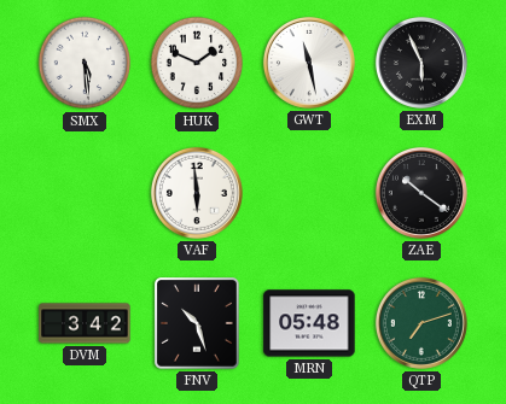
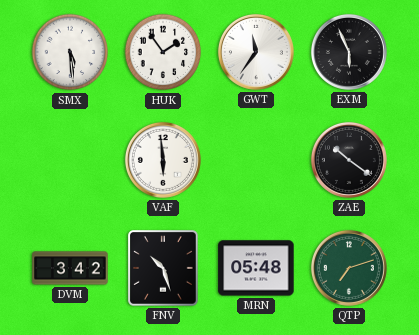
HUK: 1:49 -> 1:54
GWT: 11:28 -> 11:36
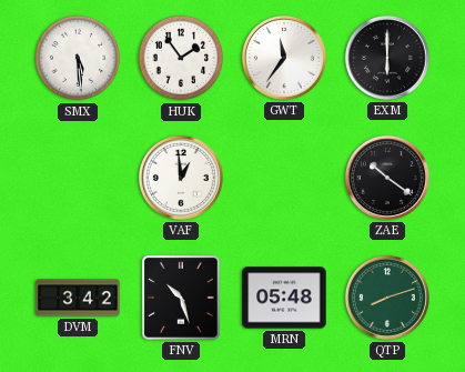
EXM: 5:56 -> 6:00
VAF: 5:59 -> 12:59
QTP: 7:12 -> 8:12
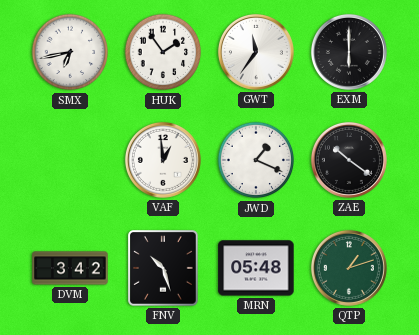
SMX: 5:29 -> 6:43
JWD: none -> 1:19
QTP: 8:12 -> 1:12
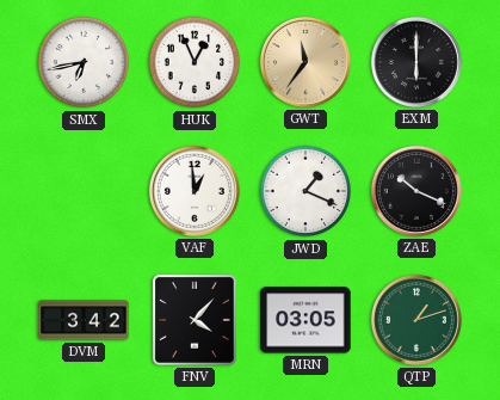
HUK: 1:54 -> 12:56
GWT dial: white -> champagne
ZAE: 10:21 -> 10:19
FNV: 10:27 -> 4:07
MRN: 05:48 -> 03:05
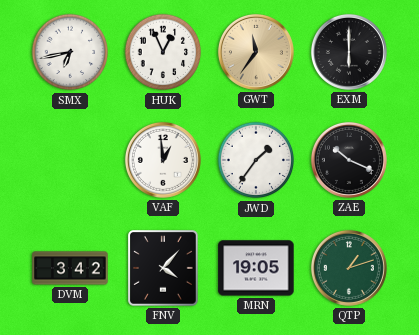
JWD: 1:19 -> 1:36
MRN: 03:05 -> 19:05
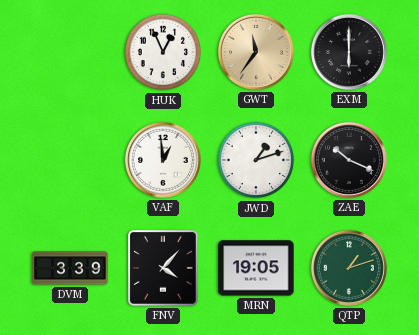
SMX: 6:43 -> none
JWD: 1:36 -> 1:12
DVM: 3:42 -> 3:39
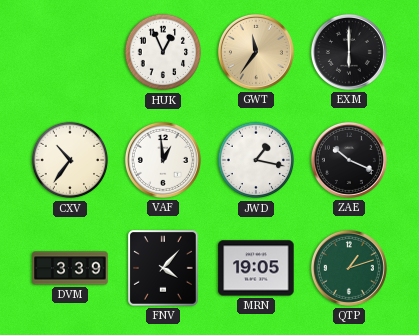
CXV: none -> 10:36
JWD: 1:12 -> 1:17
